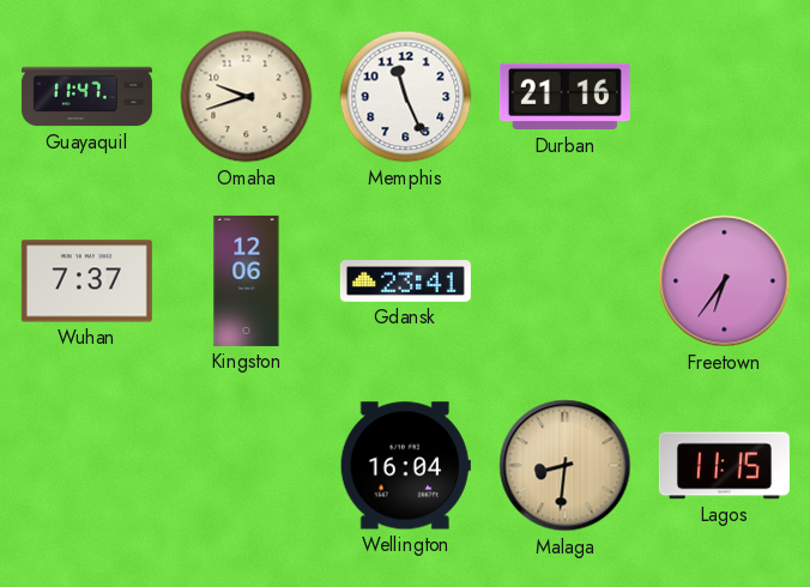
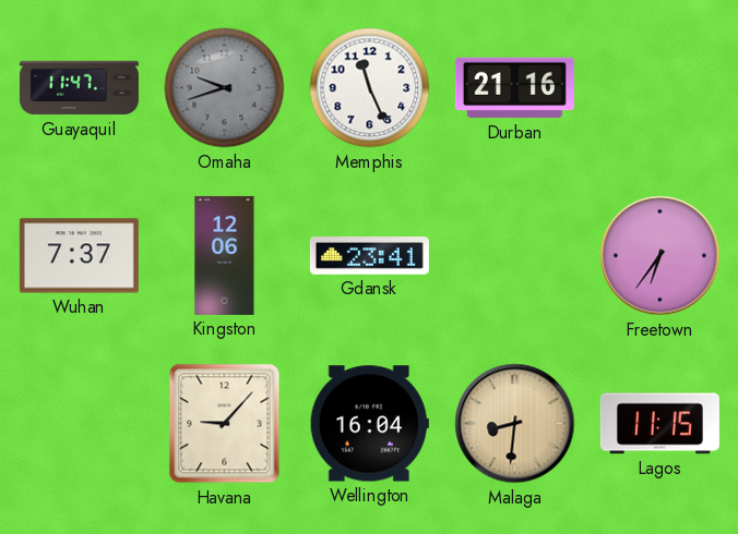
Omaha dial: cream -> grey
Havana: none -> 9:07
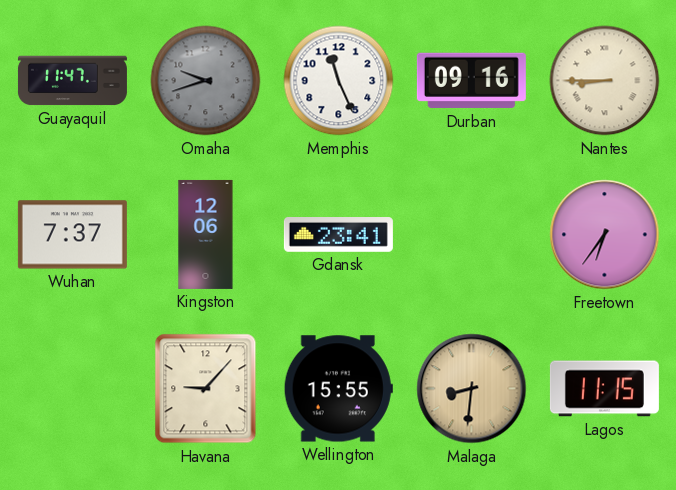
Durban: 21:16 -> 09:16
Nantes: none -> 8:45
Wellington: 16:04 -> 15:55
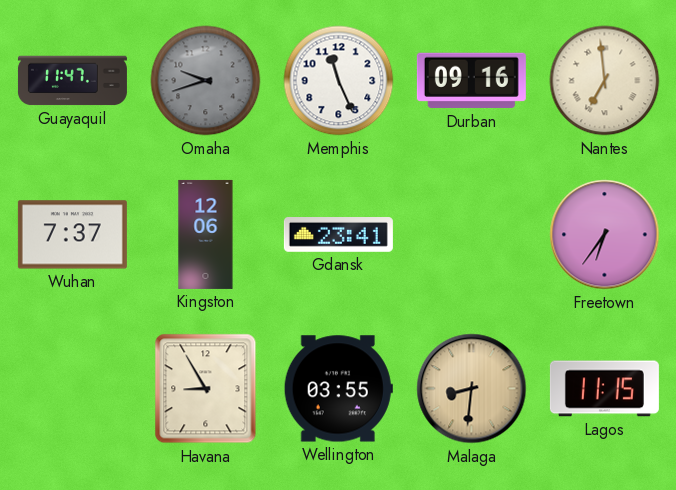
Nantes: 8:45 -> 6:59
Havana: 9:07 -> 8:55
Wellington: 15:55 -> 03:55
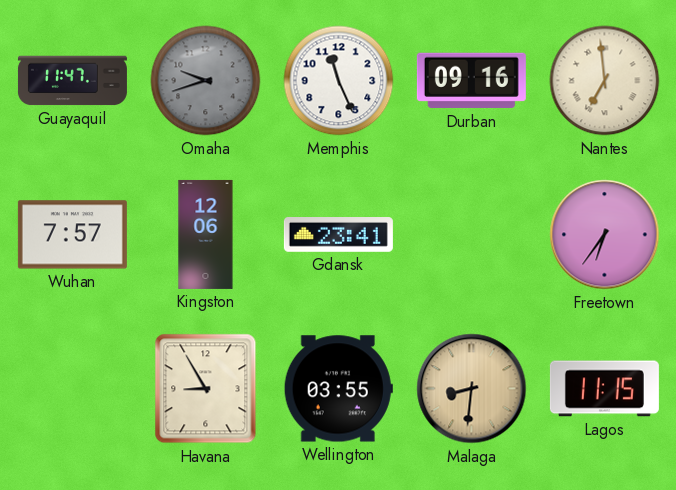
Wuhan: 7:37 -> 7:57
